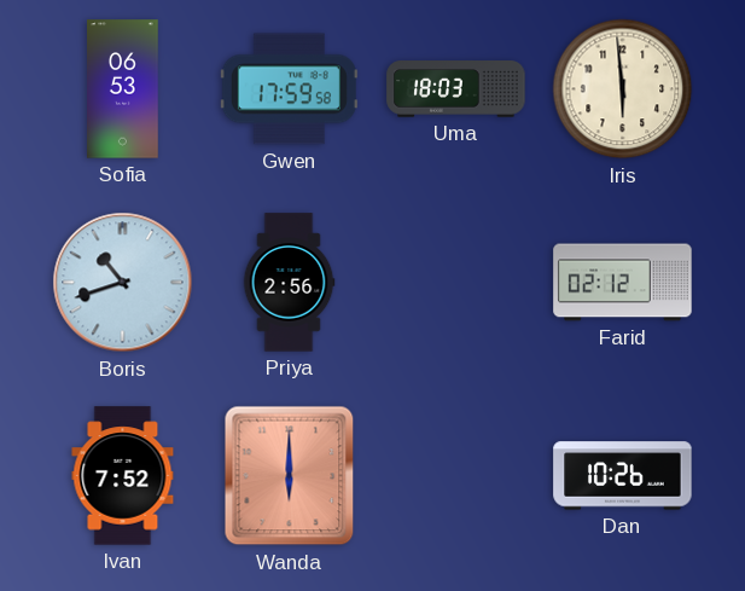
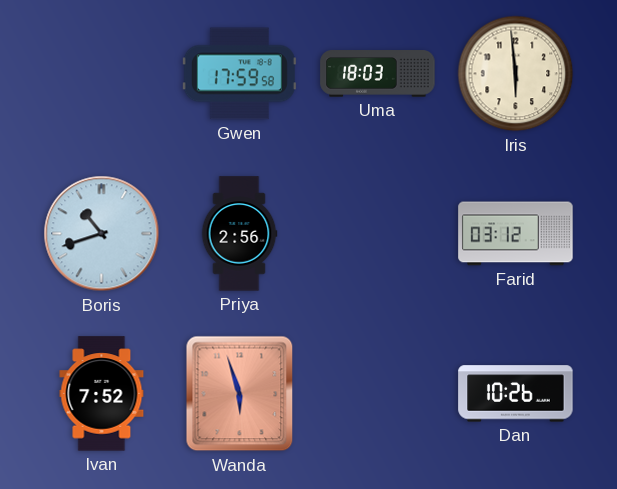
Sofia: 06:53 -> none
Farid: 02:12 -> 03:12
Wanda: 6:00 -> 5:57
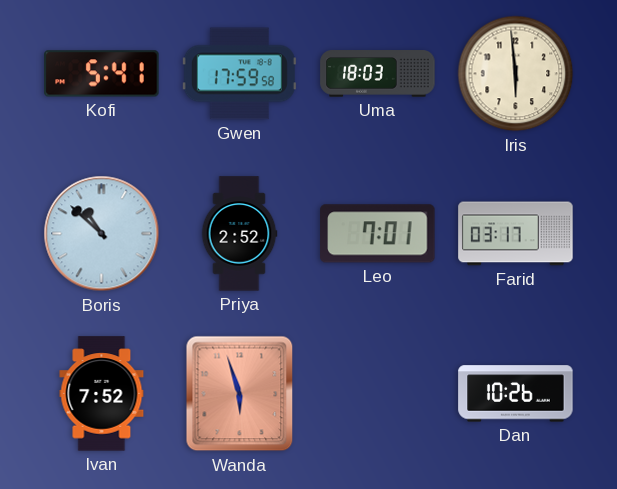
Kofi: none -> 5:41
Boris: 10:42 -> 10:52
Priya: 2:56 -> 2:52
Leo: none -> 7:01
Farid: 03:12 -> 03:17
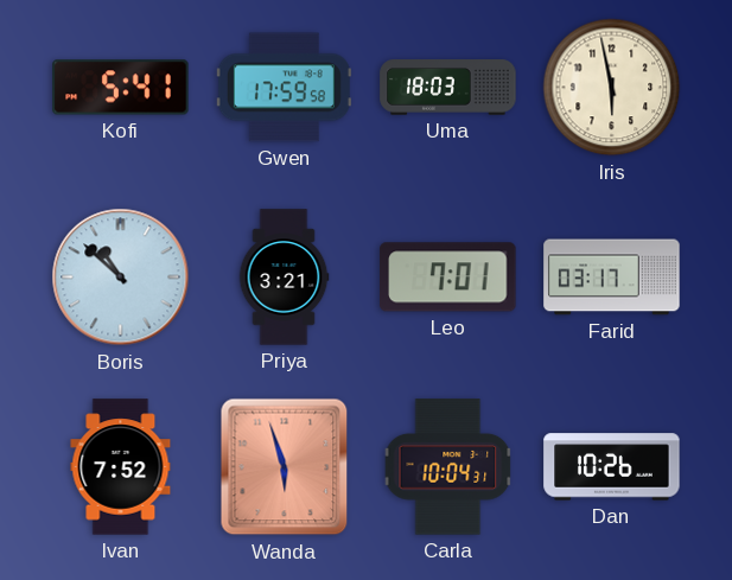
Iris: 5:59 -> 5:58
Priya: 2:52 -> 3:21
Carla: none -> 10:04
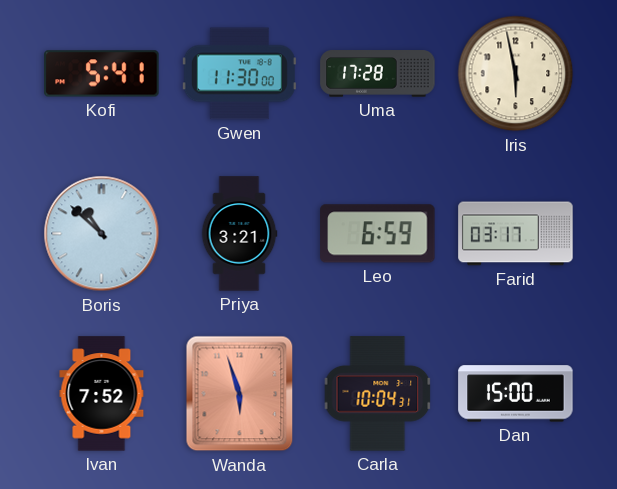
Gwen: 17:59 -> 11:30
Uma: 18:03 -> 17:28
Leo: 7:01 -> 6:59
Dan: 10:26 -> 15:00
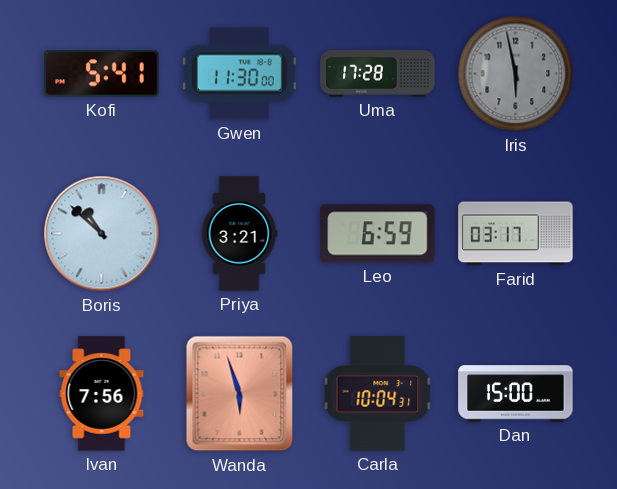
Iris dial: cream -> grey
Ivan: 7:52 -> 7:56
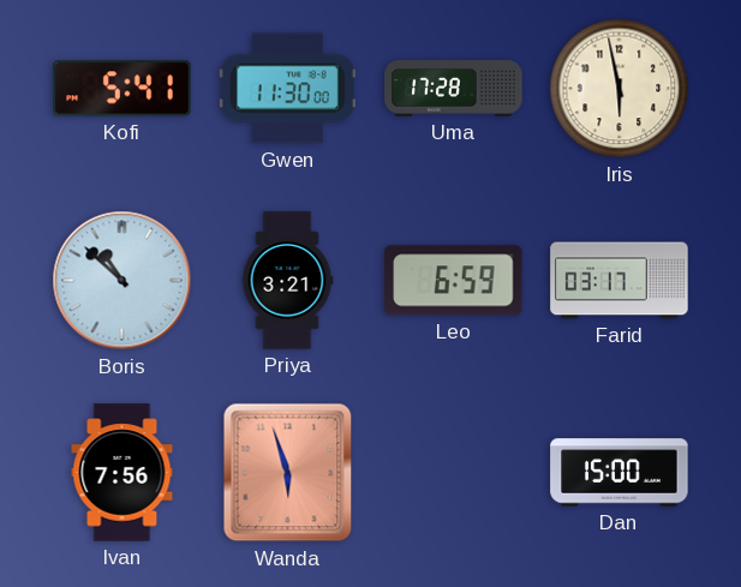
Iris dial: grey -> cream
Carla: 10:04 -> none
